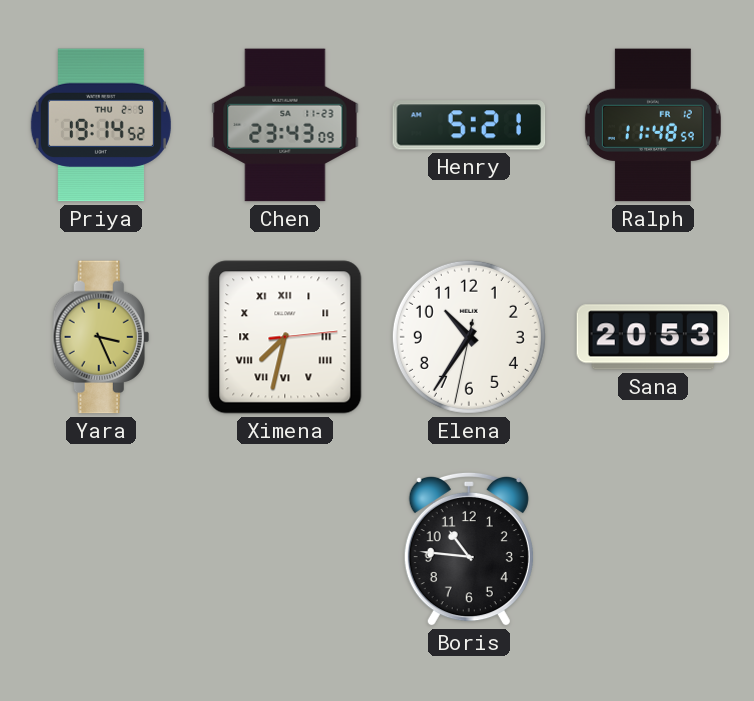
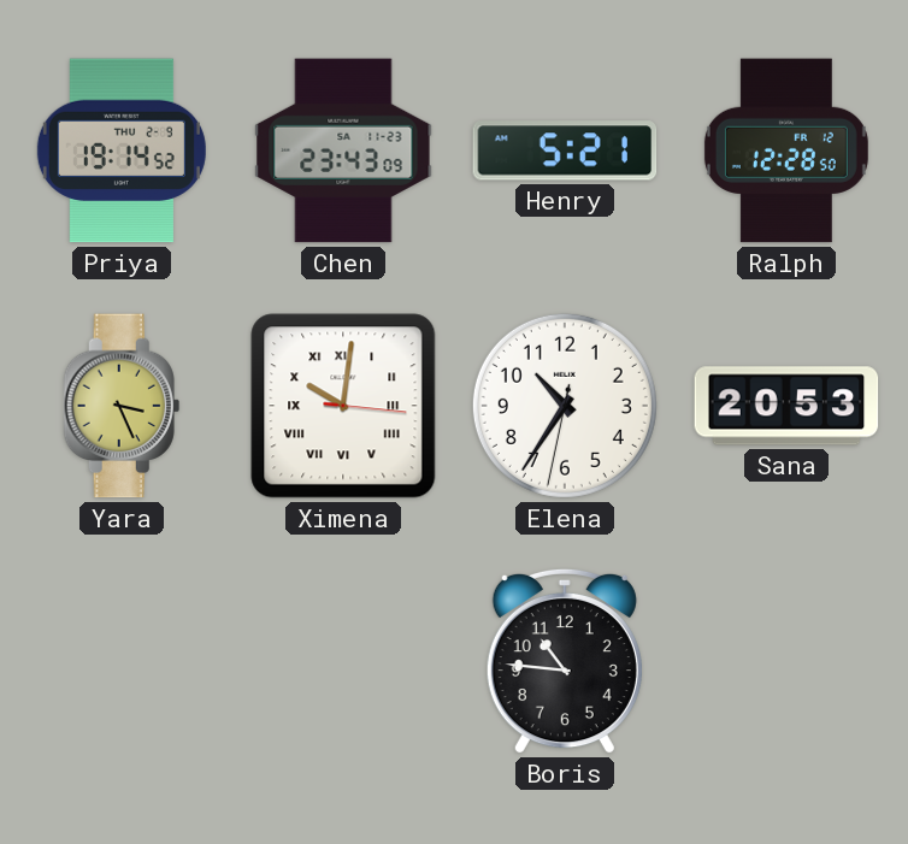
Ralph: 11:48 -> 12:28
Ximena: 7:32 -> 10:01
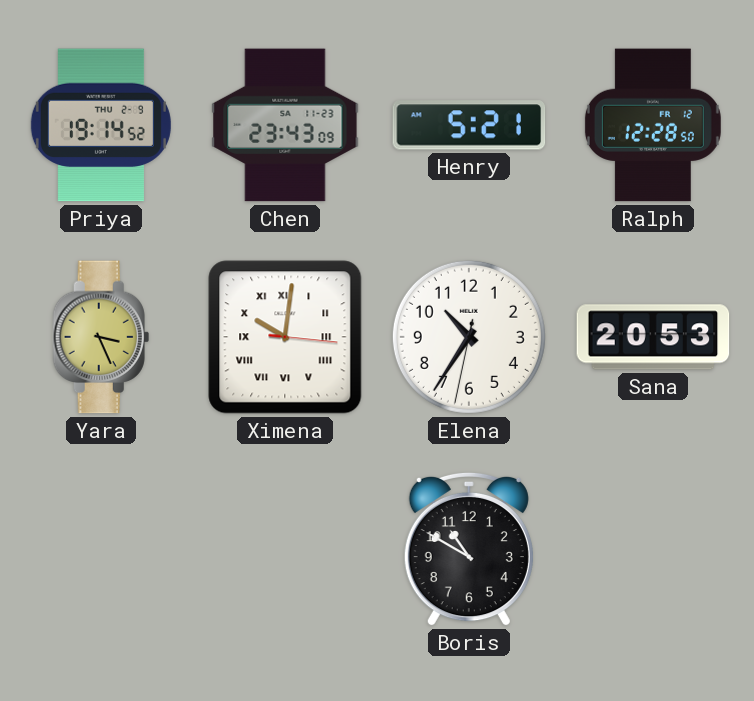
Boris: 10:46 -> 10:50
